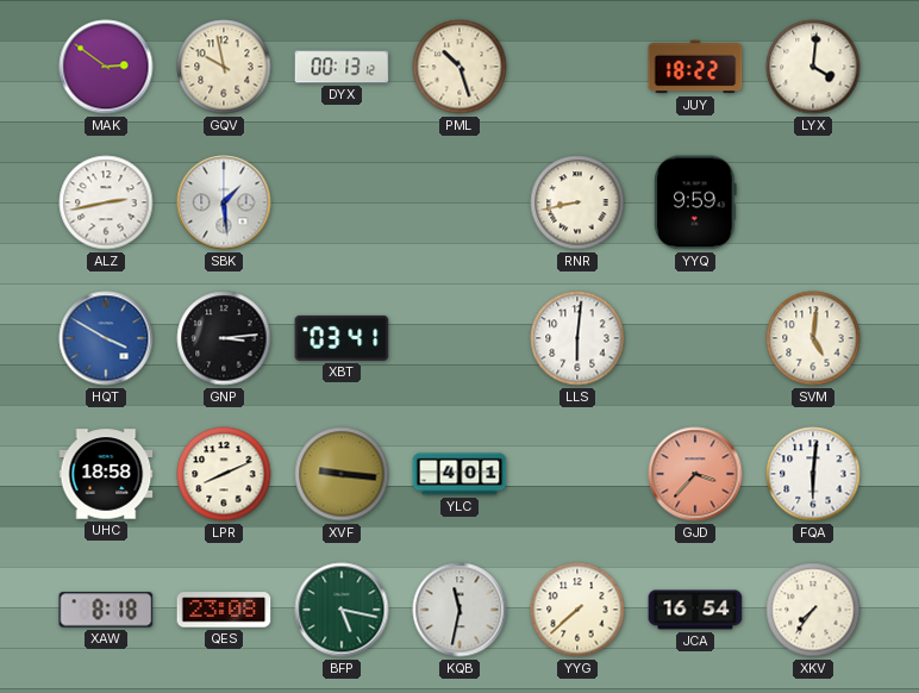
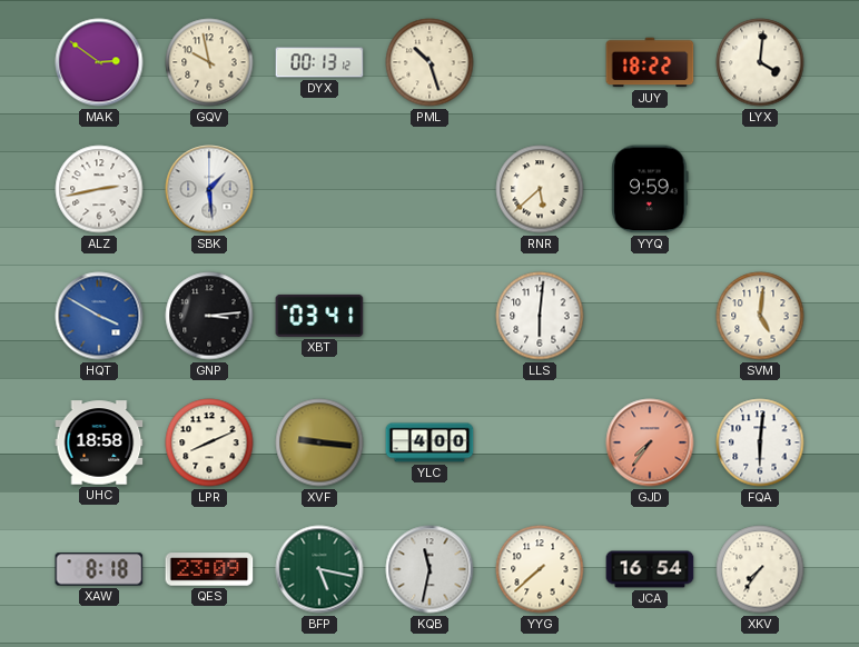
RNR: 8:43 -> 5:38
YLC: 4:01 -> 4:00
GJD: 3:37 -> 7:36
QES: 23:08 -> 23:09
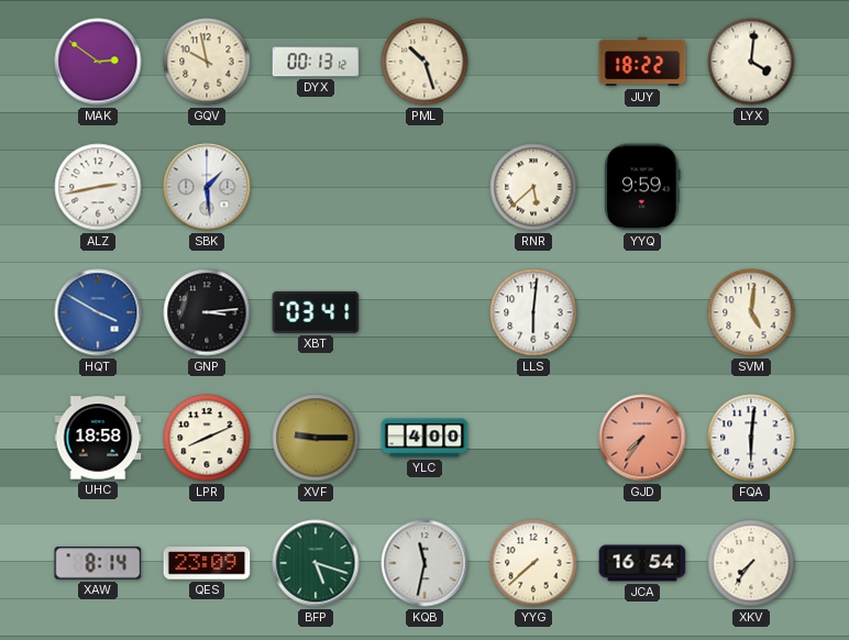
XVF: 9:16 -> 9:15
XAW: 8:18 -> 8:14
BFP: 5:17 -> 5:18
